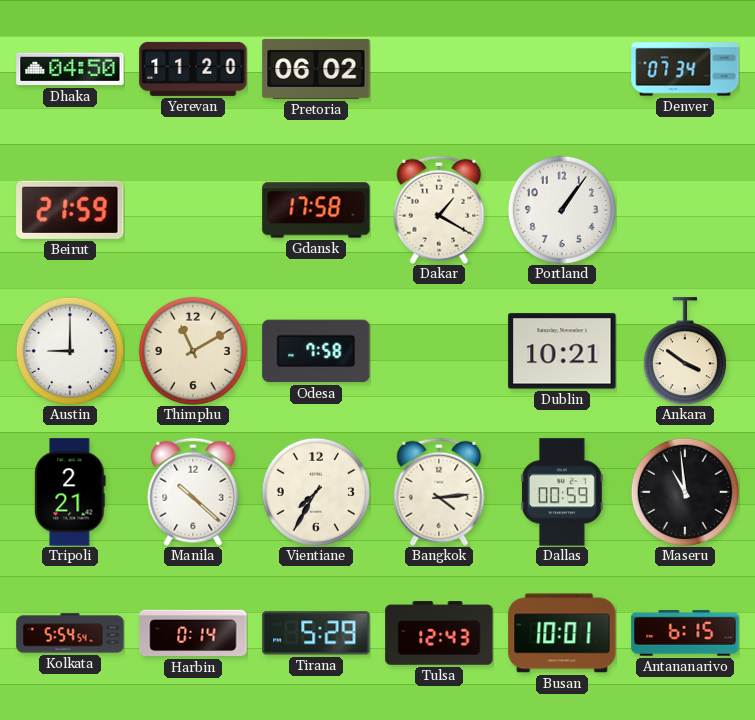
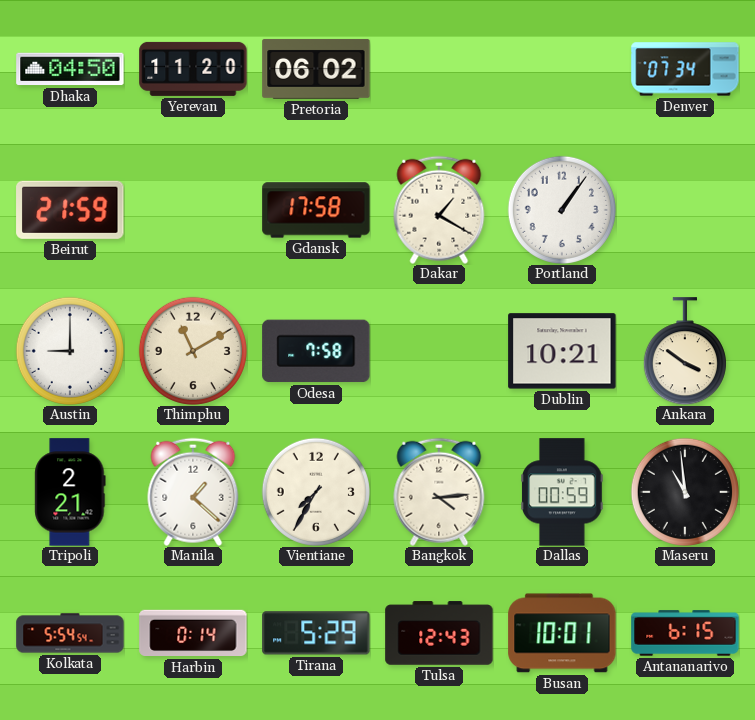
Manila: 10:22 -> 1:22
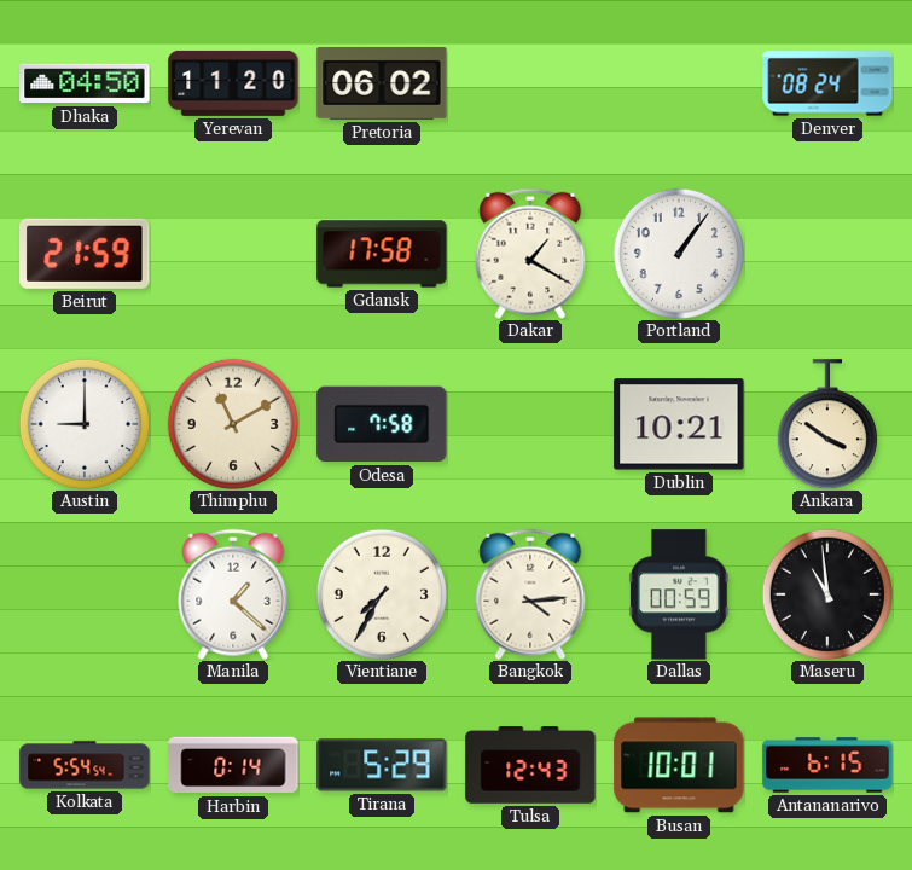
Denver: 07:34 -> 08:24
Tripoli: 2:21 -> none
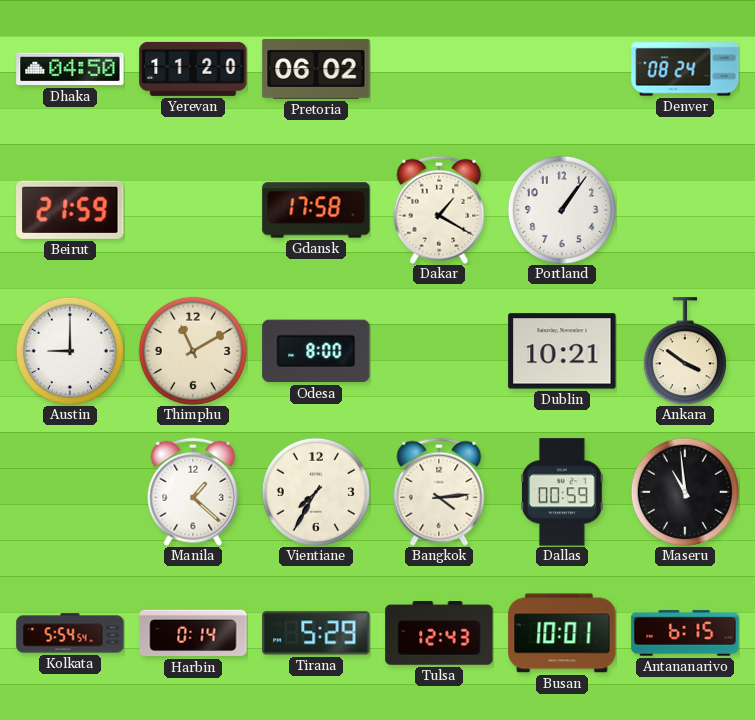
Odesa: 7:58 -> 8:00
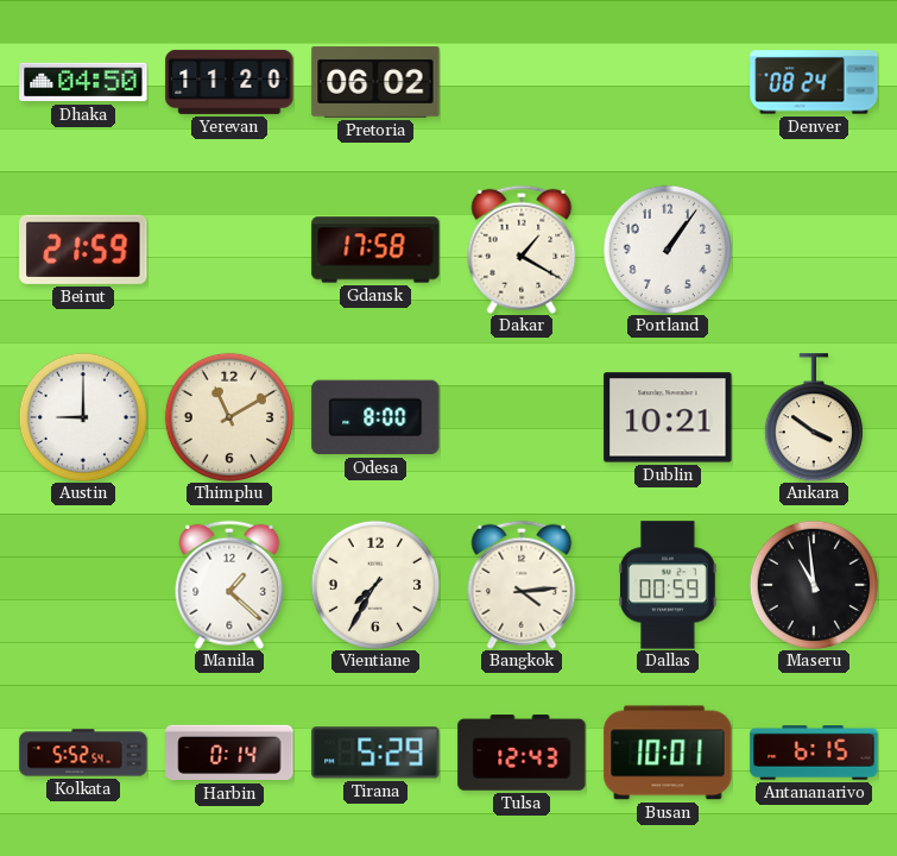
Kolkata: 5:54 -> 5:52
